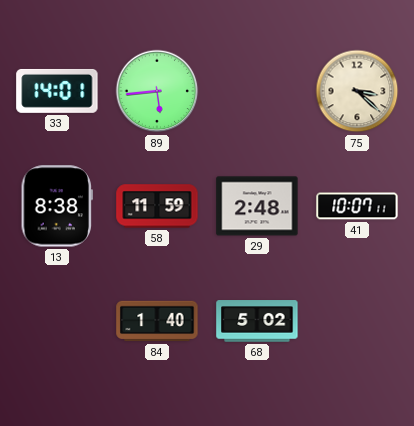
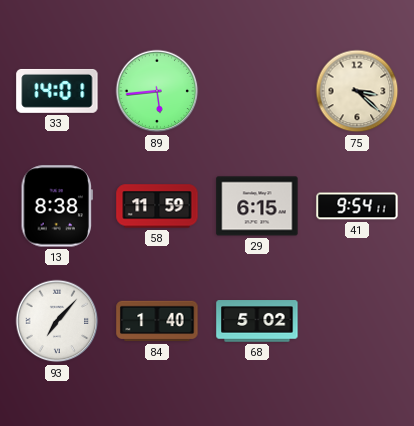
29: 2:48 -> 6:15
41: 10:07 -> 9:54
93: none -> 7:07
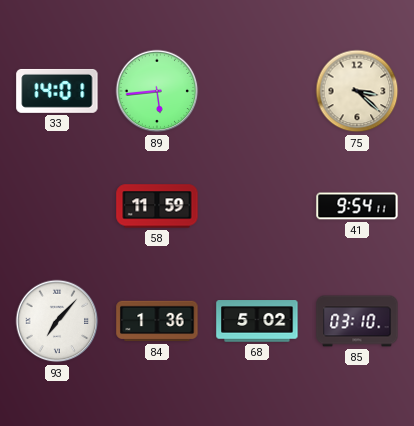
13: 8:38 -> none
29: 6:15 -> none
84: 1:40 -> 1:36
85: none -> 03:10
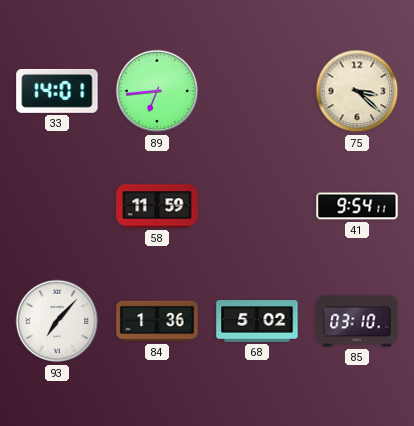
89: 5:44 -> 6:44
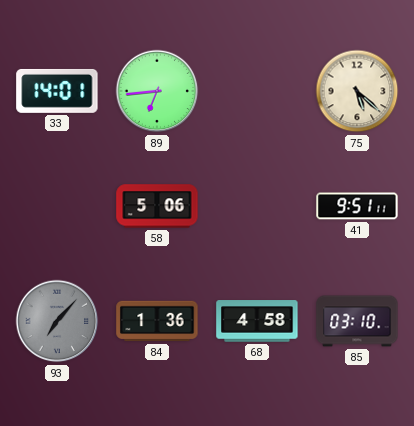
75: 3:22 -> 5:22
58: 11:59 -> 5:06
41: 9:54 -> 9:51
93 dial: white -> grey
68: 5:02 -> 4:58
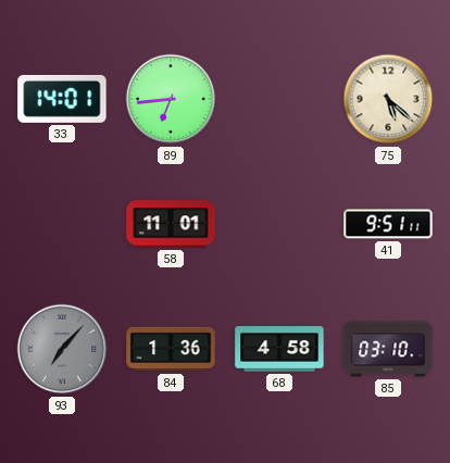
58: 5:06 -> 11:01
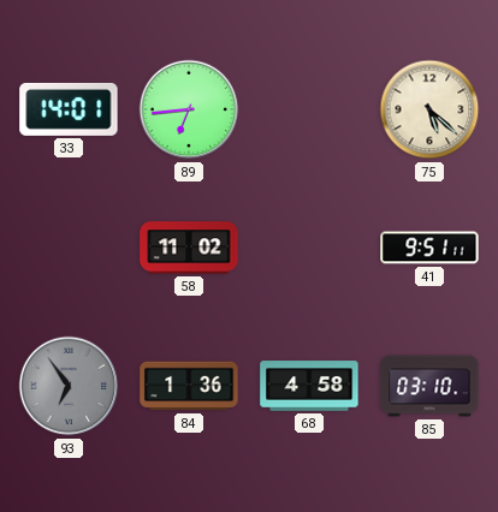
58: 11:01 -> 11:02
93: 7:07 -> 6:54
